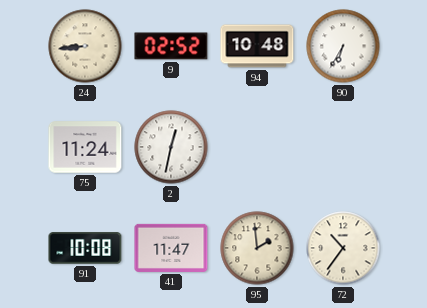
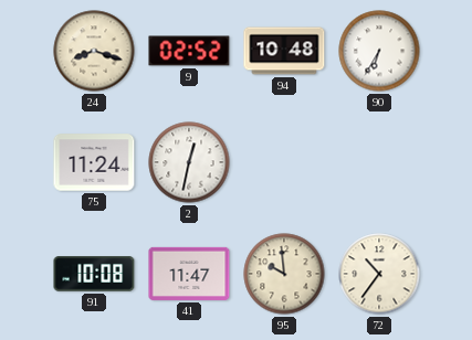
24: 8:44 -> 8:18
95: 1:59 -> 9:59
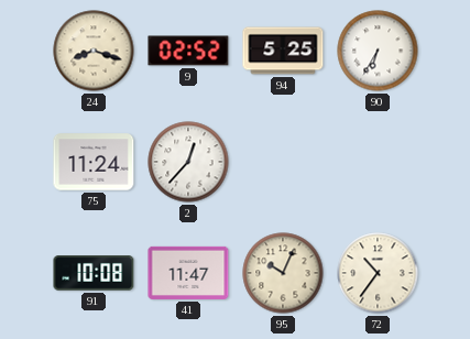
94: 10:48 -> 5:25
2: 12:32 -> 12:37
95: 9:59 -> 10:04
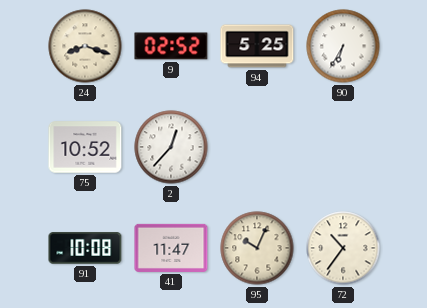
75: 11:24 -> 10:52
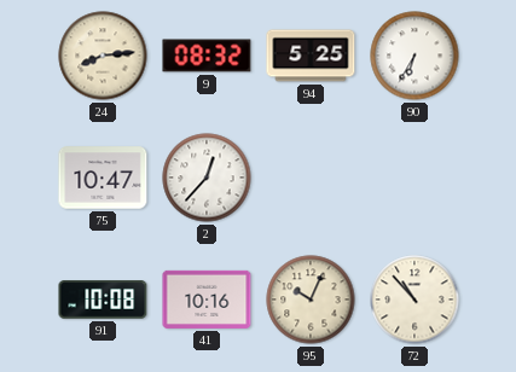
24: 8:18 -> 8:14
9: 02:52 -> 08:32
75: 10:52 -> 10:47
41: 11:47 -> 10:16
72: 10:36 -> 10:53
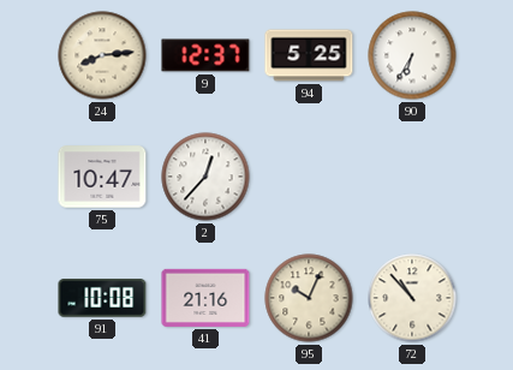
9: 08:32 -> 12:37
41: 10:16 -> 21:16
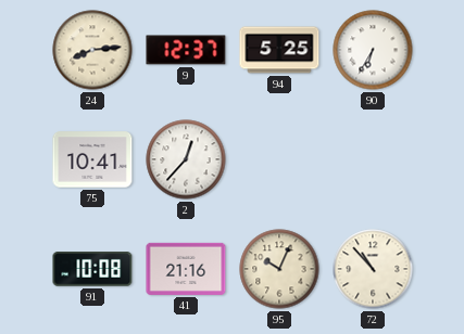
75: 10:47 -> 10:41
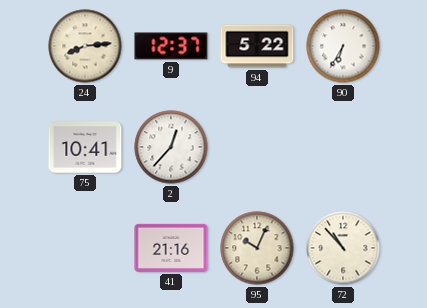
94: 5:25 -> 5:22
91: 10:08 -> none
